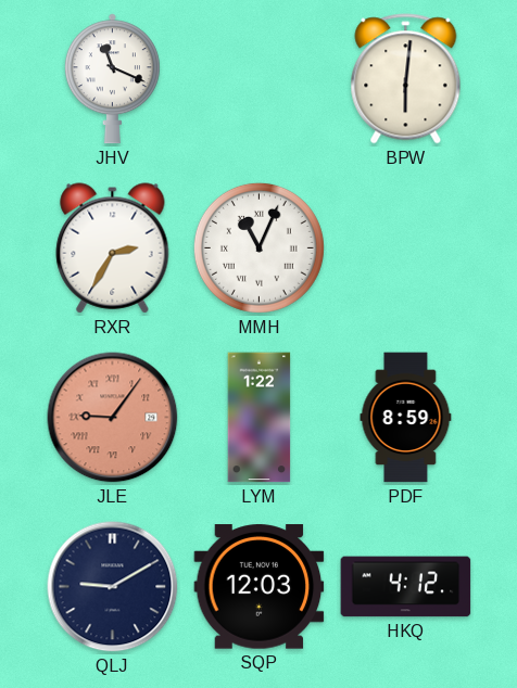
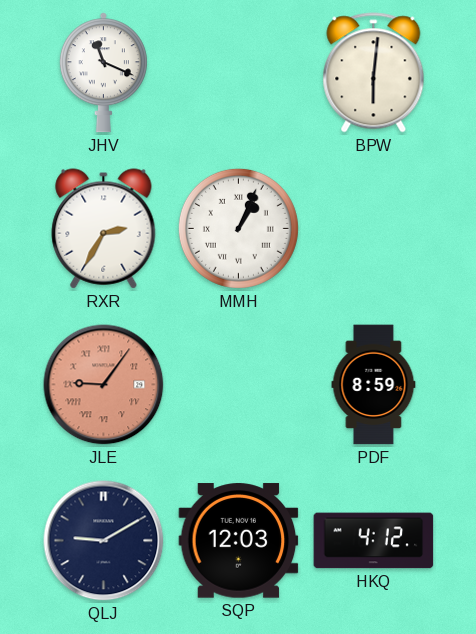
MMH: 11:04 -> 1:04
LYM: 1:22 -> none
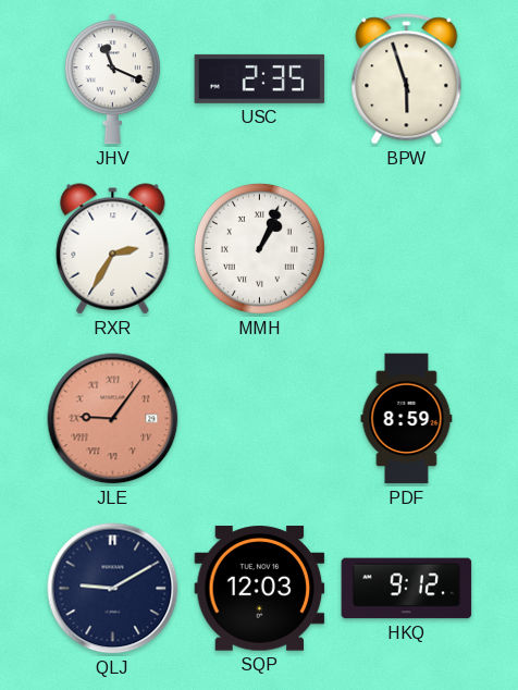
USC: none -> 2:35
BPW: 6:01 -> 5:57
HKQ: 4:12 -> 9:12
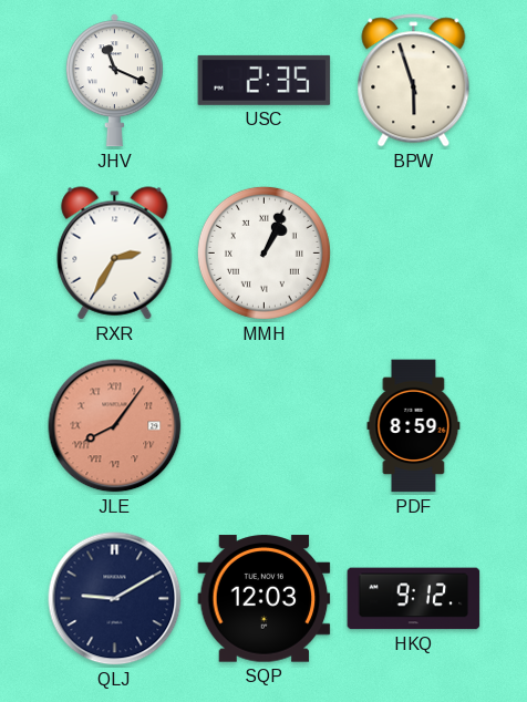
JLE: 9:06 -> 8:06
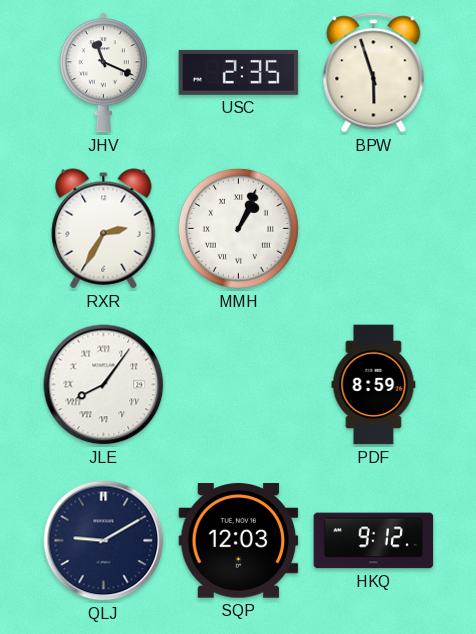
JLE dial: salmon -> white
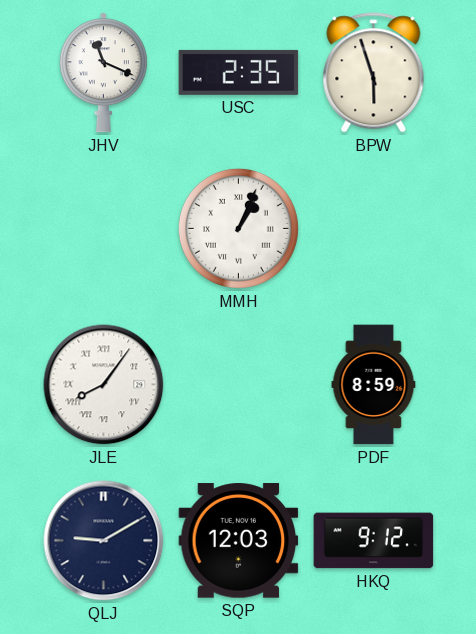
RXR: 2:35 -> none
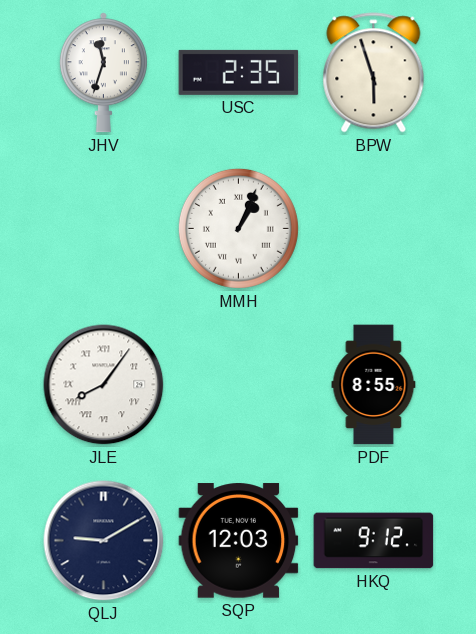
JHV: 11:19 -> 11:33
PDF: 8:59 -> 8:55
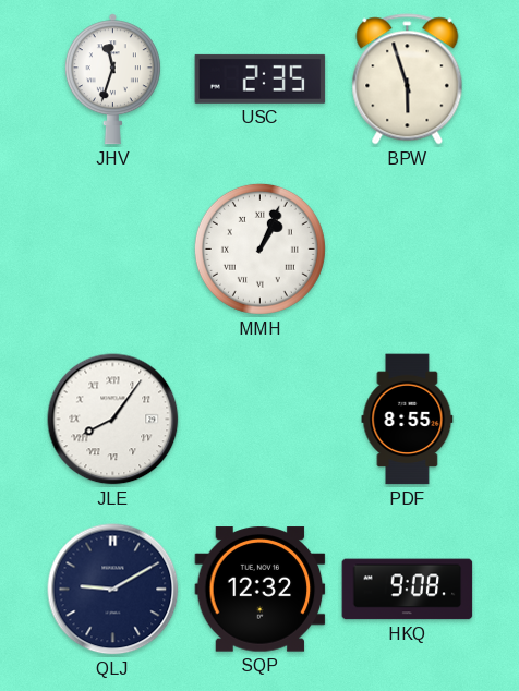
SQP: 12:03 -> 12:32
HKQ: 9:12 -> 9:08
